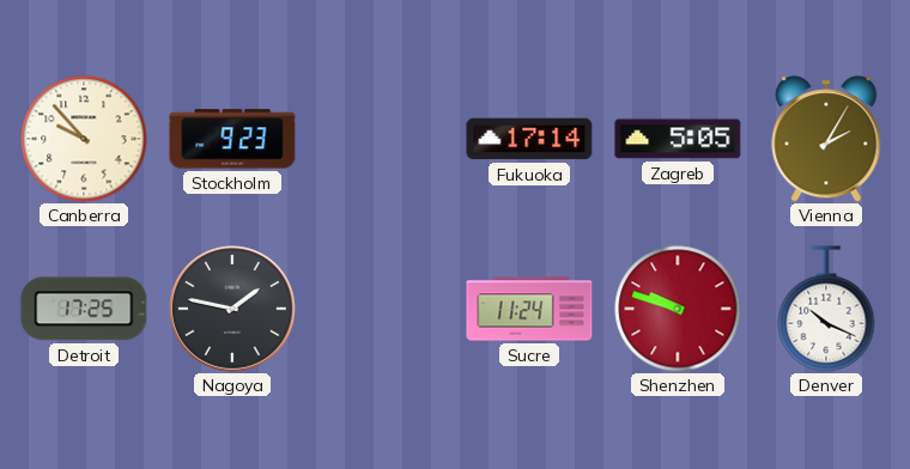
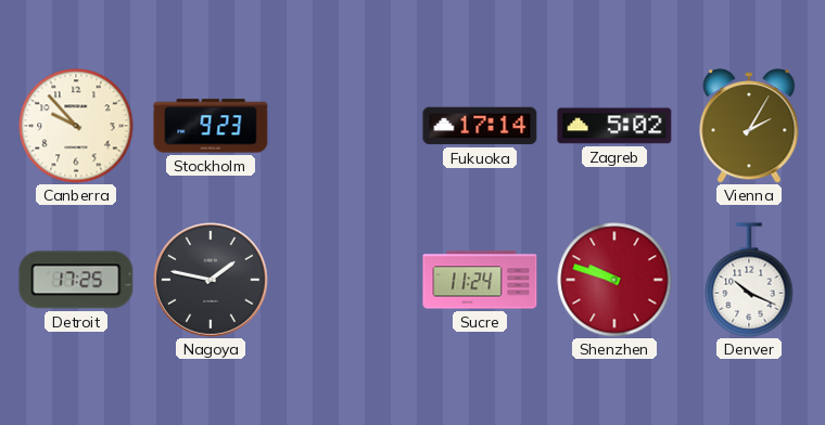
Zagreb: 5:05 -> 5:02
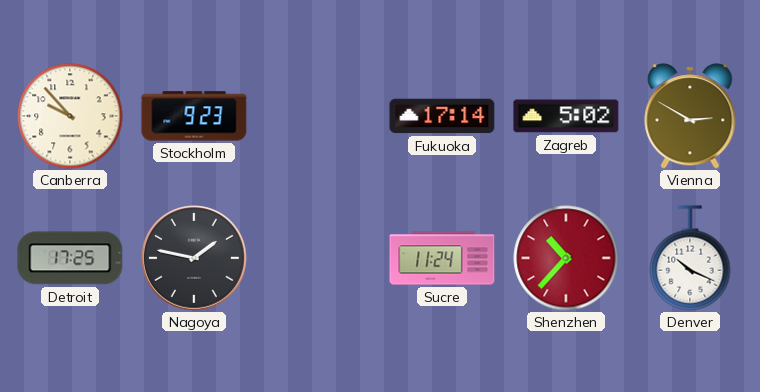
Vienna: 2:05 -> 2:50
Shenzhen: 9:48 -> 10:37
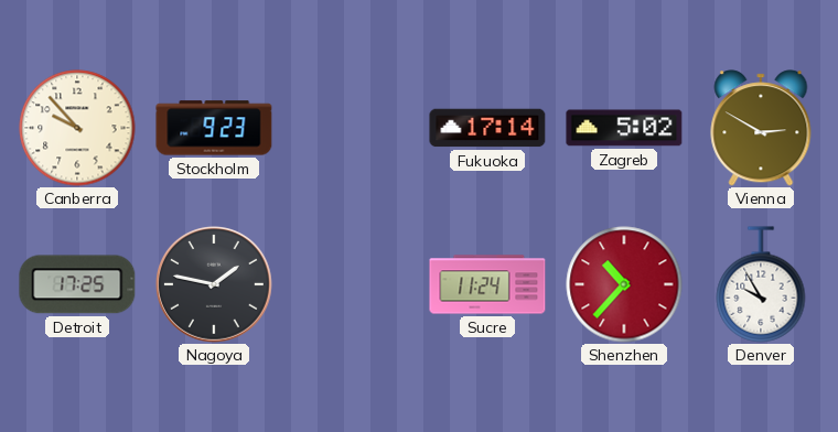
Denver: 10:19 -> 9:55
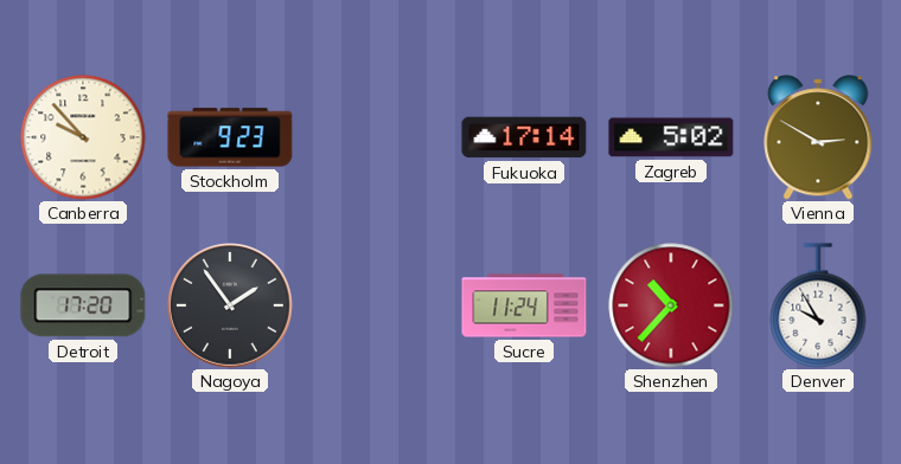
Detroit: 17:25 -> 17:20
Nagoya: 1:47 -> 1:54
